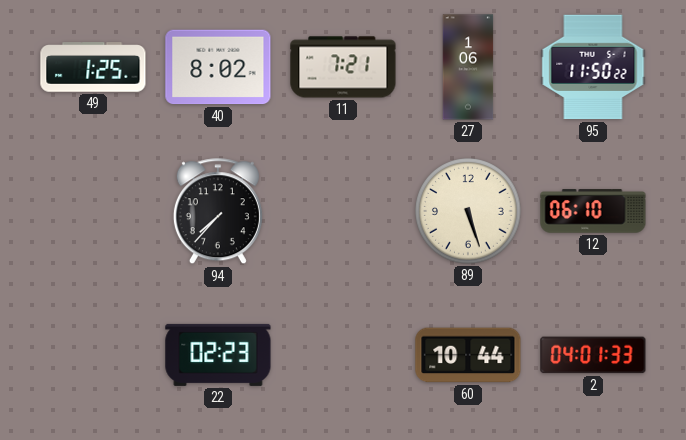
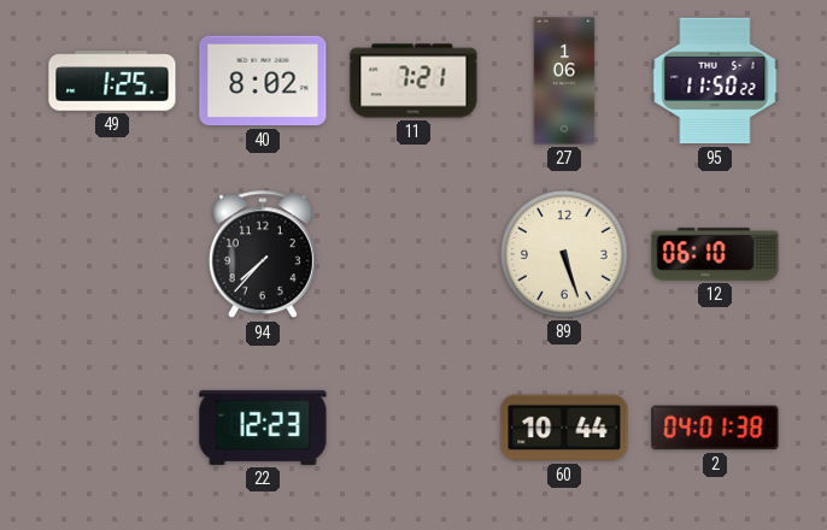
22: 02:23 -> 12:23
2: 04:01:33 -> 04:01:38
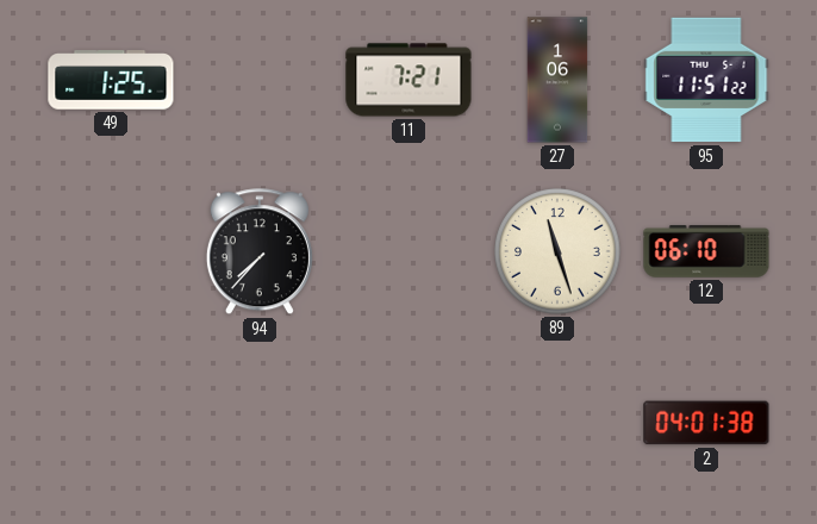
40: 8:02 -> none
95: 11:50 -> 11:51
89: 5:27 -> 11:27
22: 12:23 -> none
60: 10:44 -> none
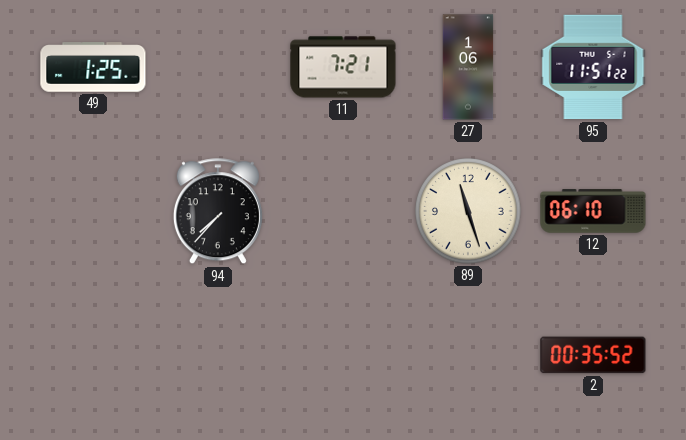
2: 04:01 -> 00:35
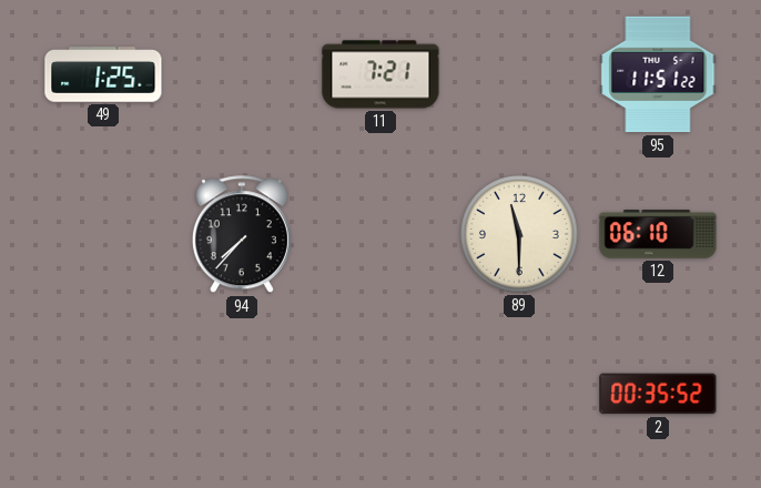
27: 1:06 -> none
89: 11:27 -> 11:30
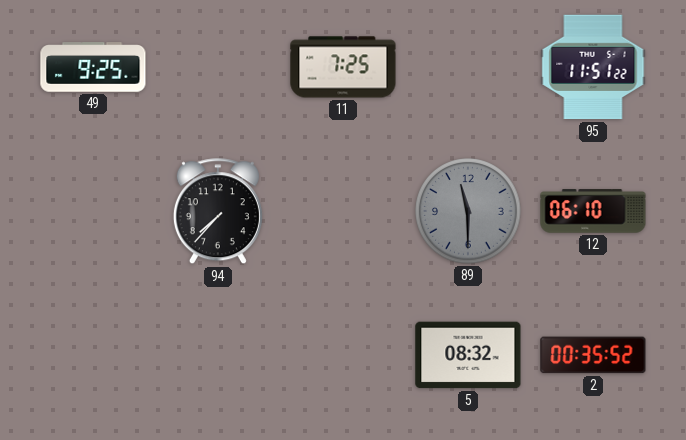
49: 1:25 -> 9:25
11: 7:21 -> 7:25
89 dial: cream -> grey
5: none -> 08:32
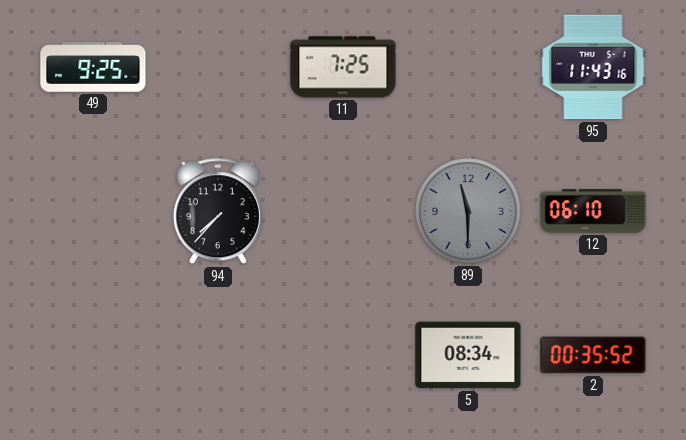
95: 11:51 -> 11:43
5: 08:32 -> 08:34
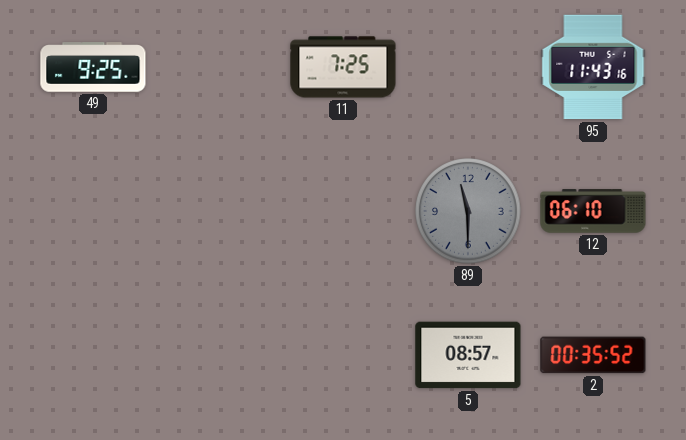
94: 7:37 -> none
5: 08:34 -> 08:57
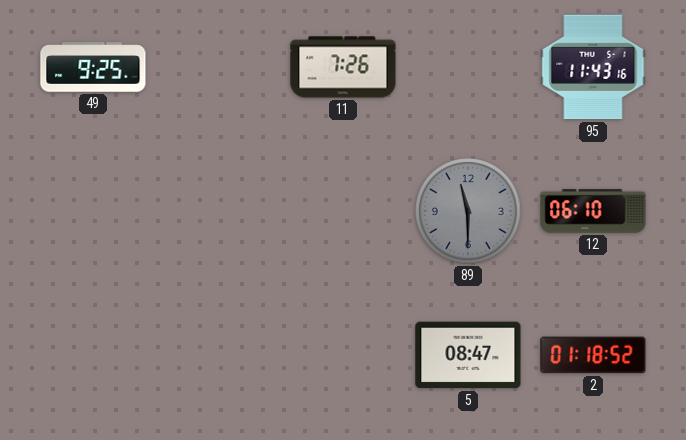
11: 7:25 -> 7:26
5: 08:57 -> 08:47
2: 00:35 -> 01:18
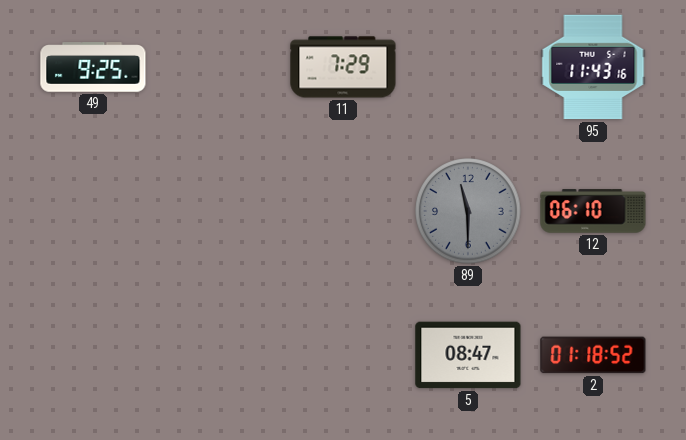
11: 7:26 -> 7:29
